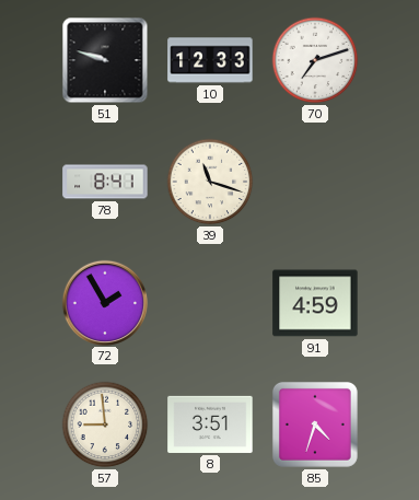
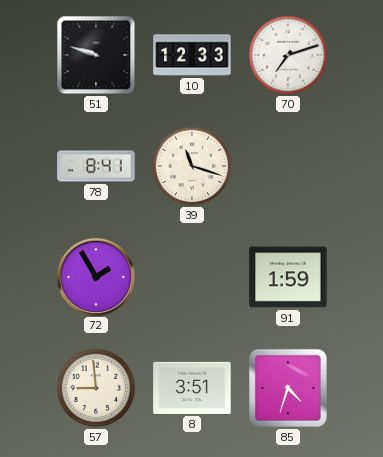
91: 4:59 -> 1:59
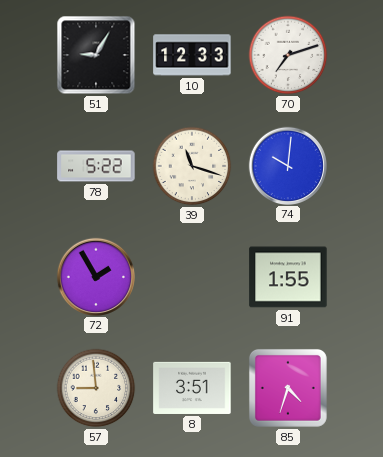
51: 9:48 -> 9:05
78: 8:41 -> 5:22
74: none -> 10:01
91: 1:59 -> 1:55
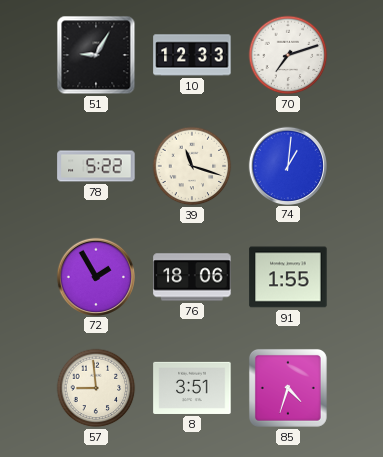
74: 10:01 -> 1:01
76: none -> 18:06
